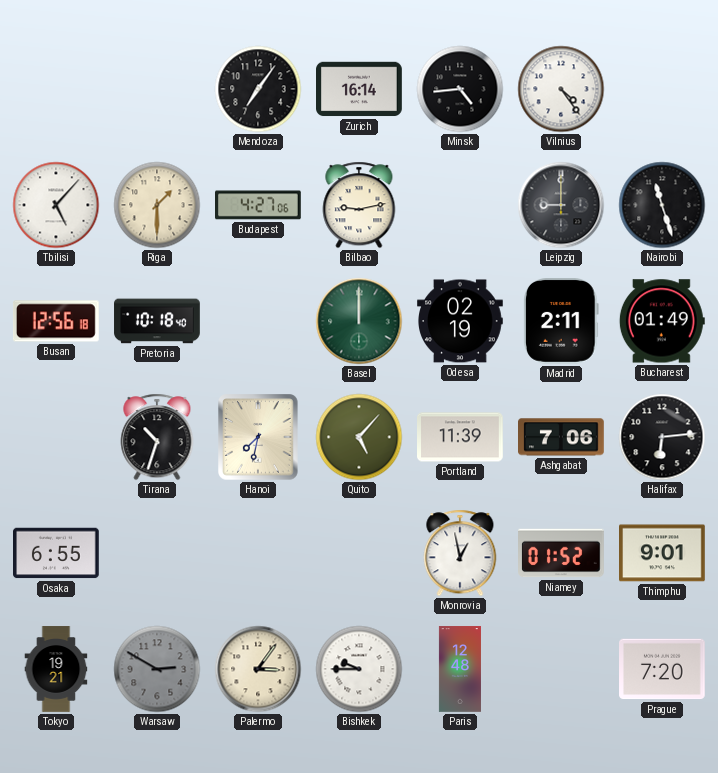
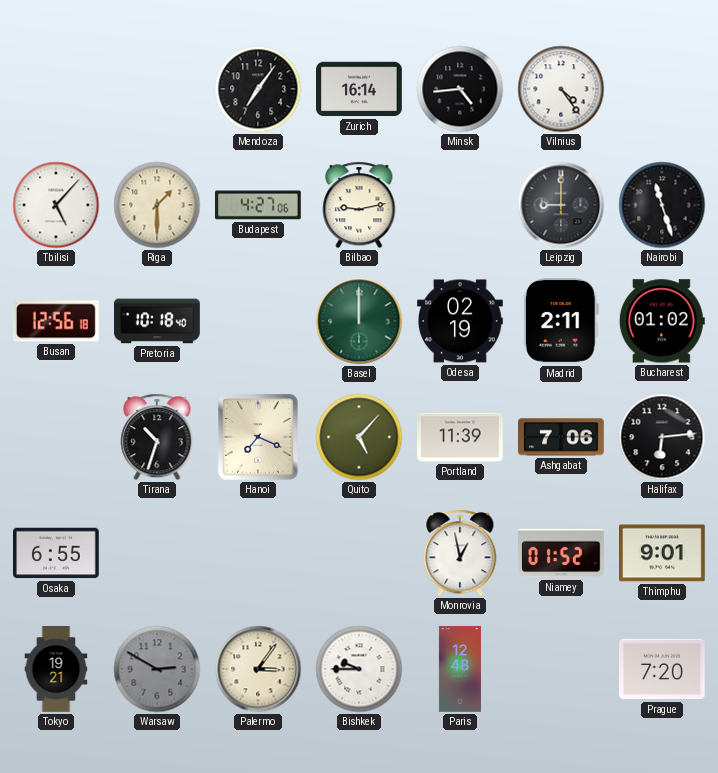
Bucharest: 01:49 -> 01:02
Hanoi: 7:32 -> 7:19
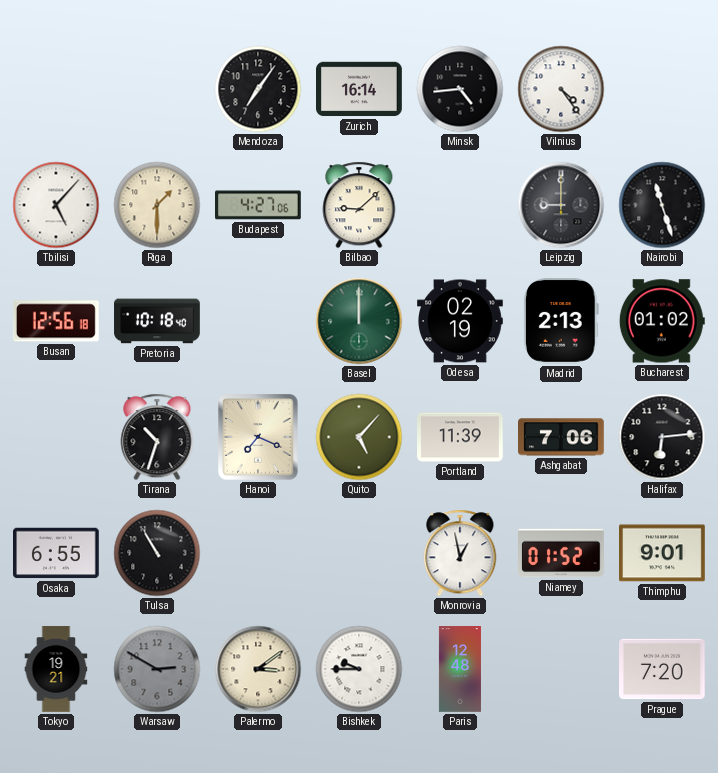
Bilbao: 9:13 -> 9:08
Madrid: 2:11 -> 2:13
Tulsa: none -> 10:55
Palermo: 3:06 -> 3:09
